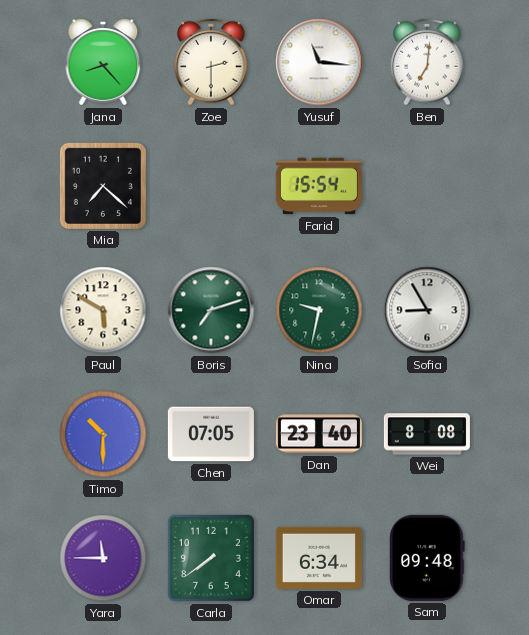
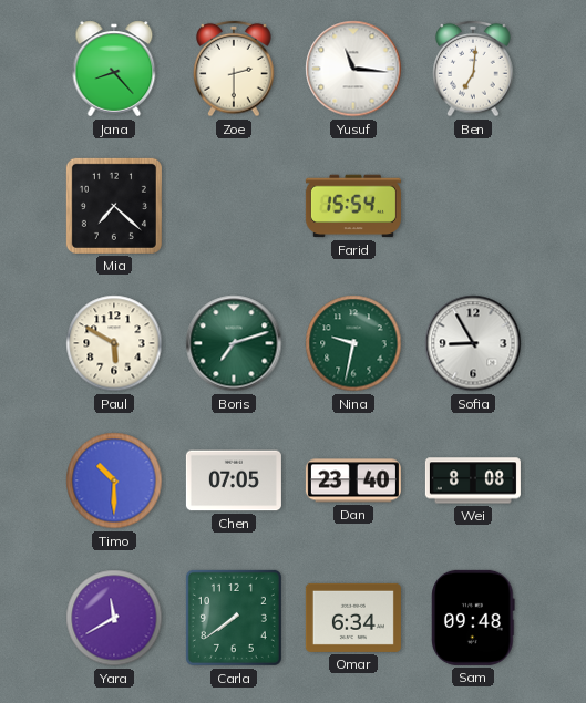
Yara: 11:45 -> 11:40
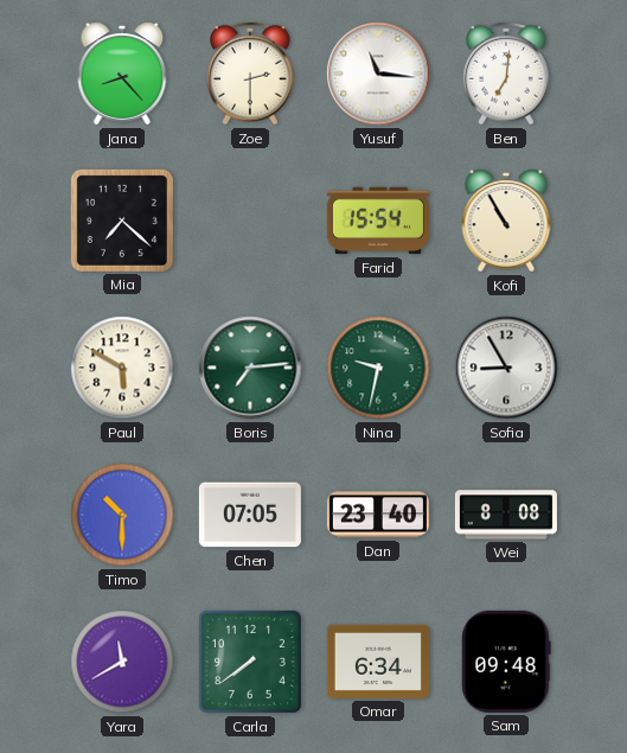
Kofi: none -> 10:55
Boris: 7:12 -> 7:14
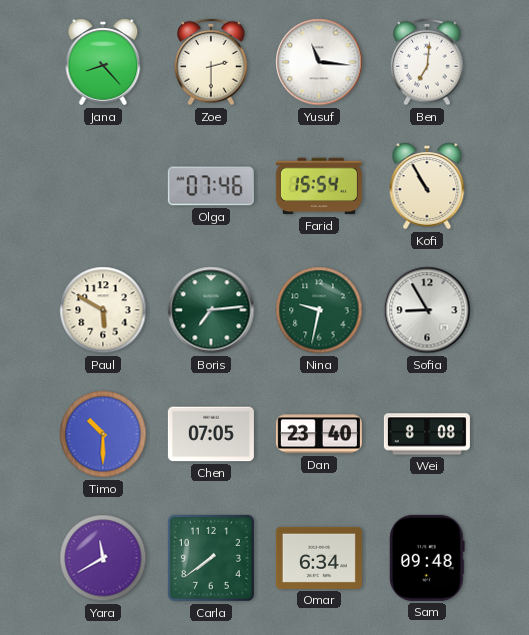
Mia: 7:22 -> none
Olga: none -> 07:46
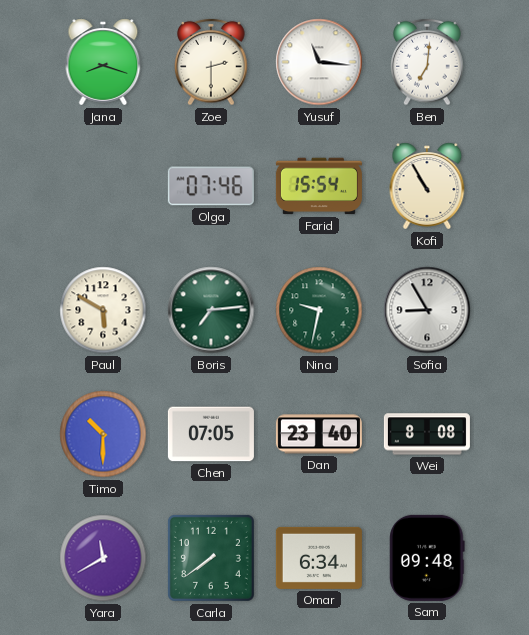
Jana: 8:23 -> 8:18
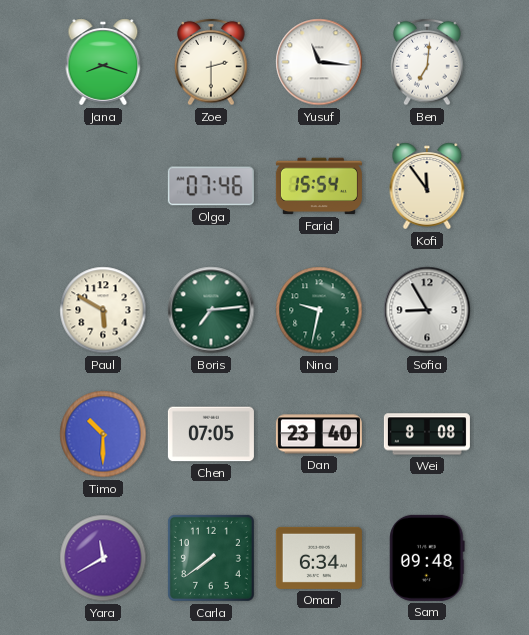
Kofi: 10:55 -> 11:54
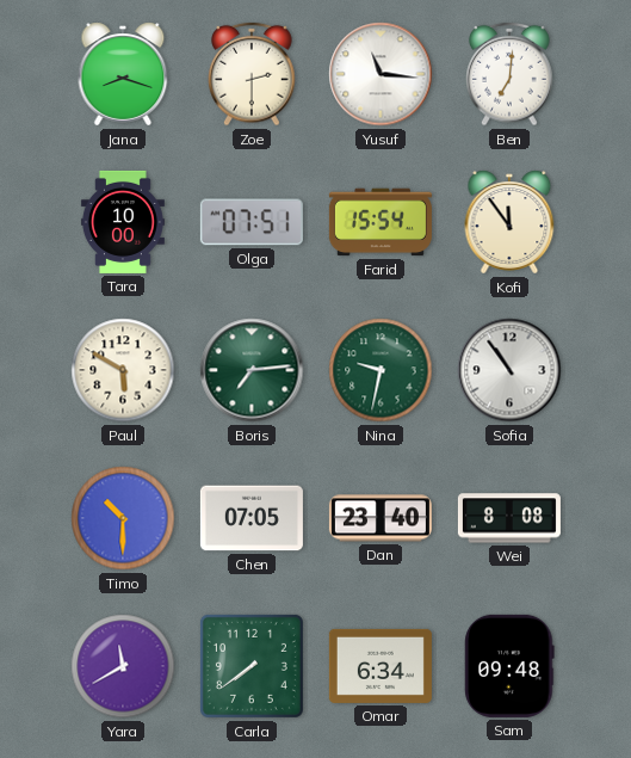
Tara: none -> 10:00
Olga: 07:46 -> 07:51
Sofia: 8:55 -> 10:54
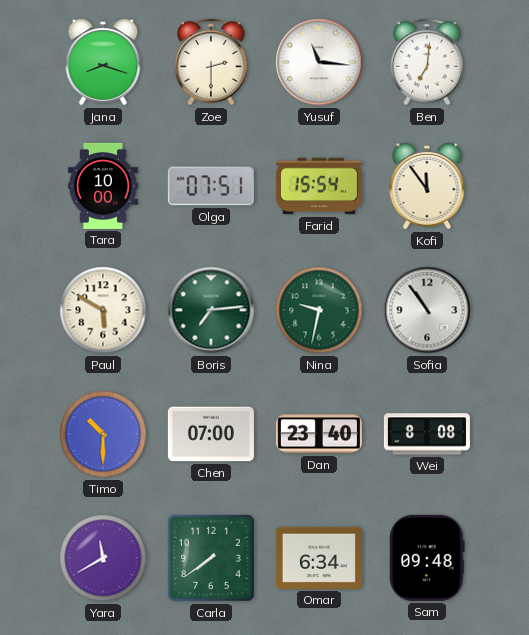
Chen: 07:05 -> 07:00
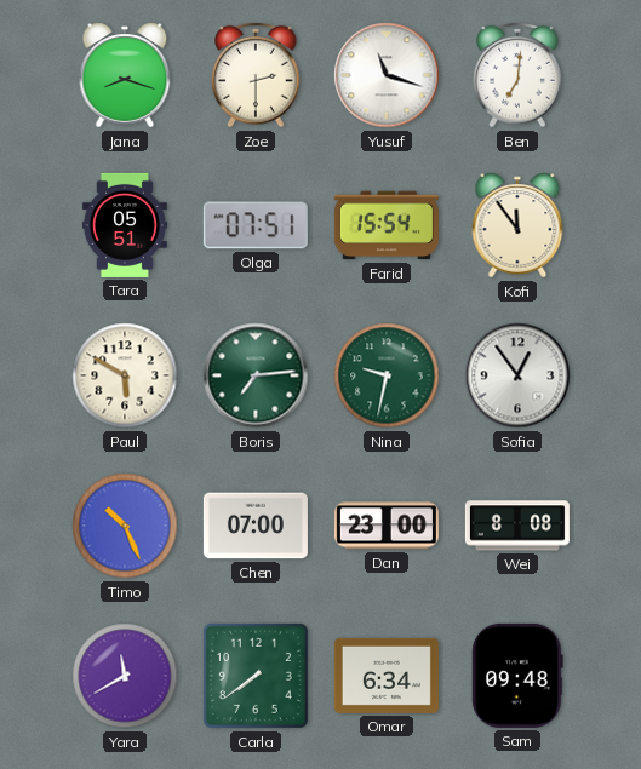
Yusuf: 11:16 -> 11:18
Tara: 10:00 -> 05:51
Sofia: 10:54 -> 12:54
Timo: 10:30 -> 10:26
Dan: 23:40 -> 23:00
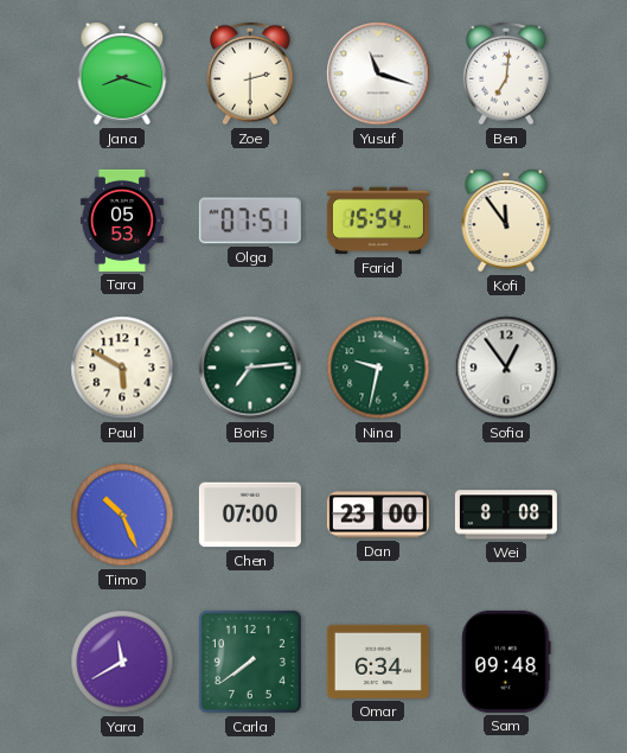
Tara: 05:51 -> 05:53
